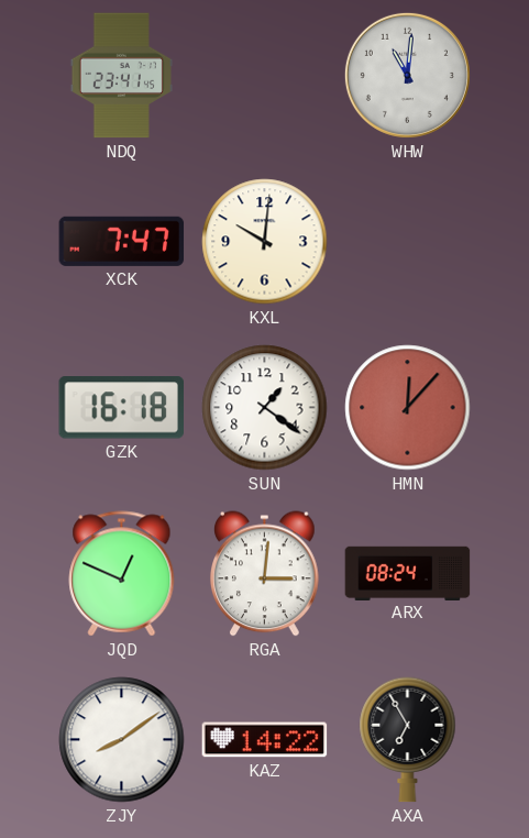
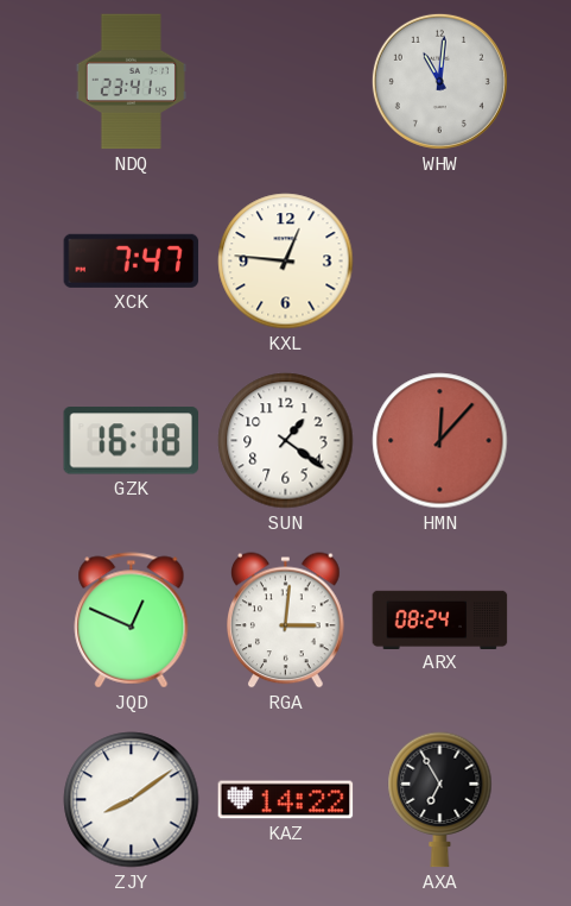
KXL: 10:01 -> 12:46
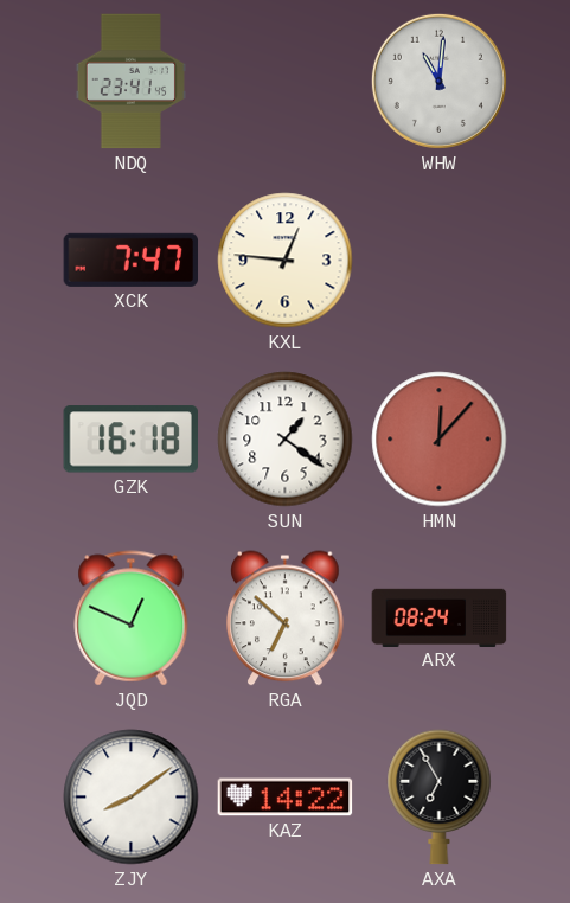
RGA: 3:01 -> 6:52
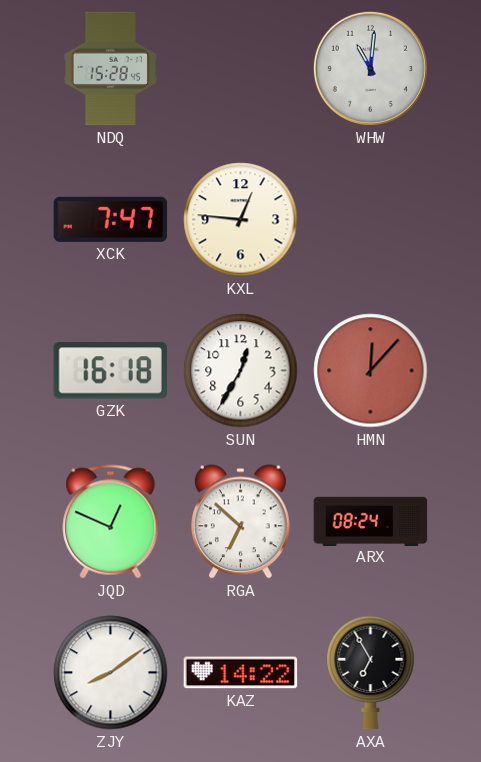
NDQ: 23:41 -> 15:28
SUN: 1:21 -> 12:35
